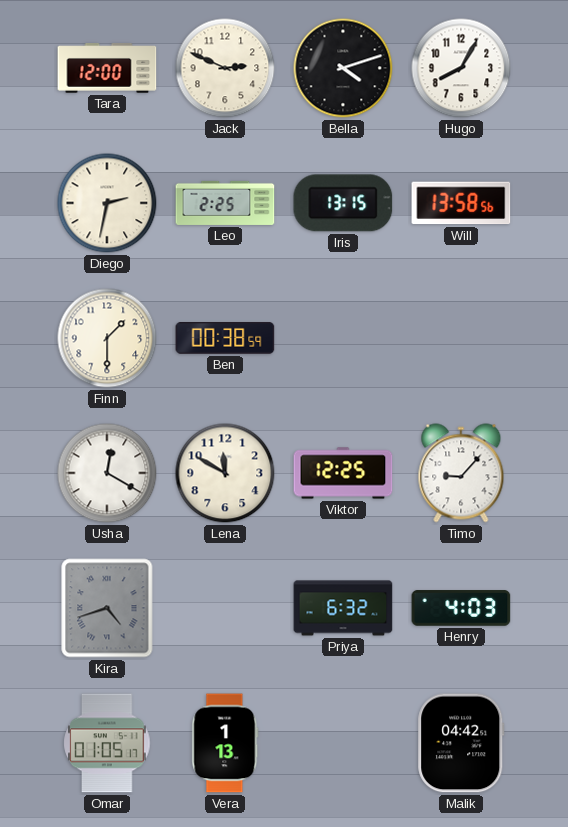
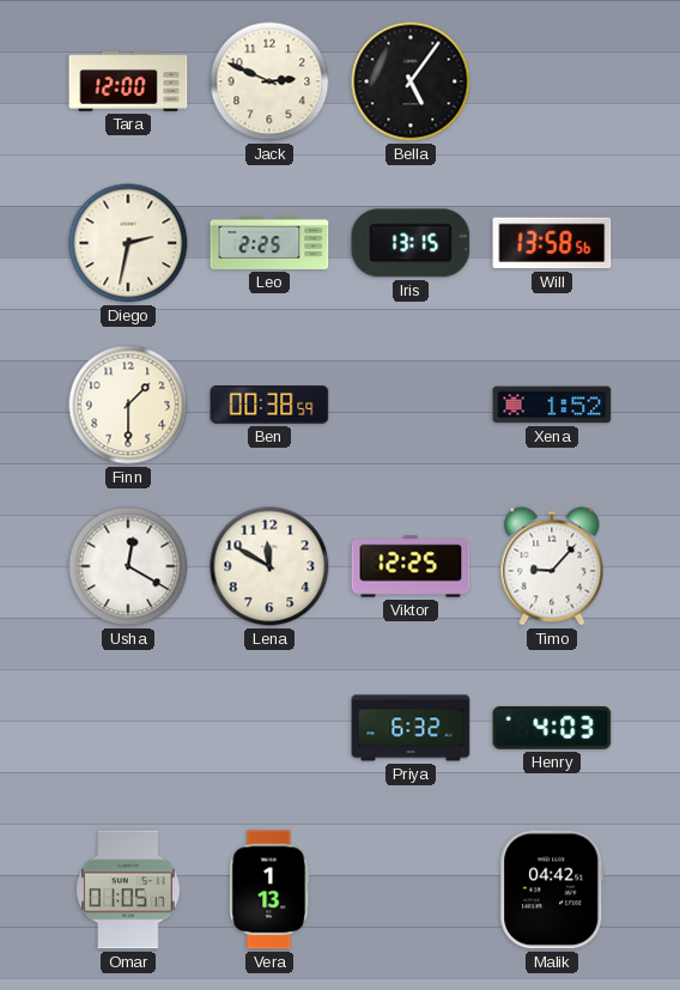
Bella: 4:12 -> 5:06
Hugo: 8:05 -> none
Xena: none -> 1:52
Kira: 4:42 -> none
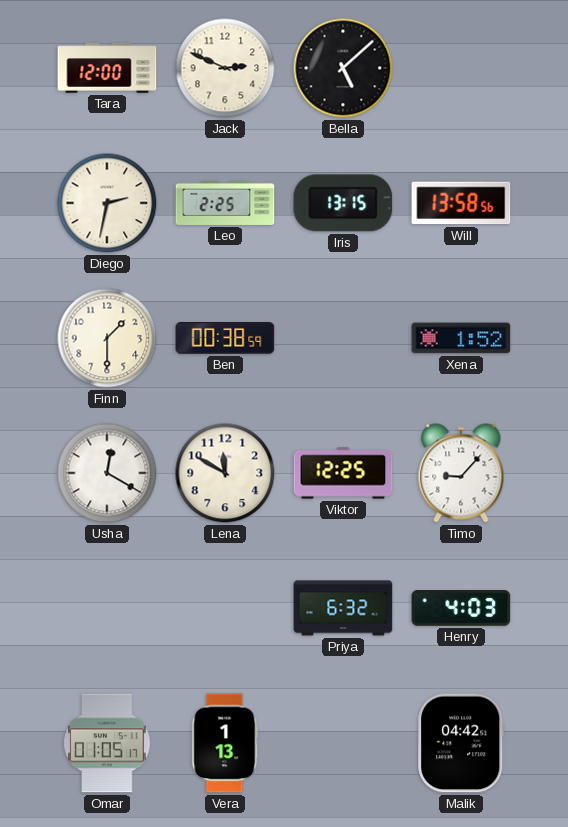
Bella: 5:06 -> 5:08
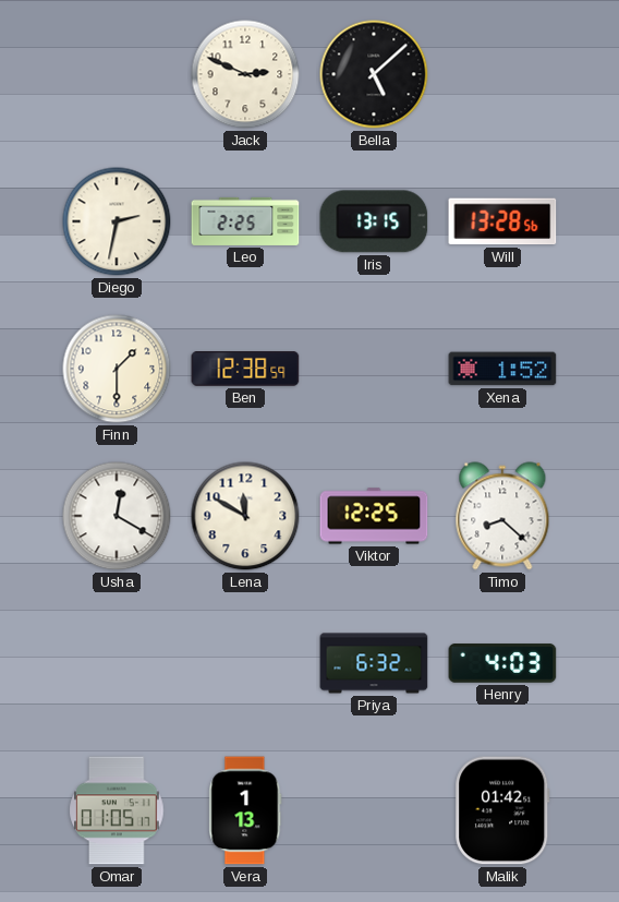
Tara: 12:00 -> none
Will: 13:58 -> 13:28
Ben: 00:38 -> 12:38
Timo: 9:07 -> 8:22
Malik: 04:42 -> 01:42
